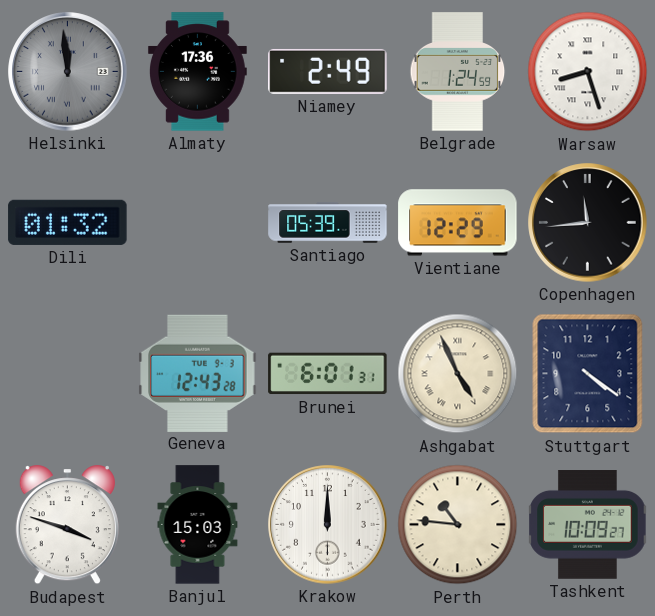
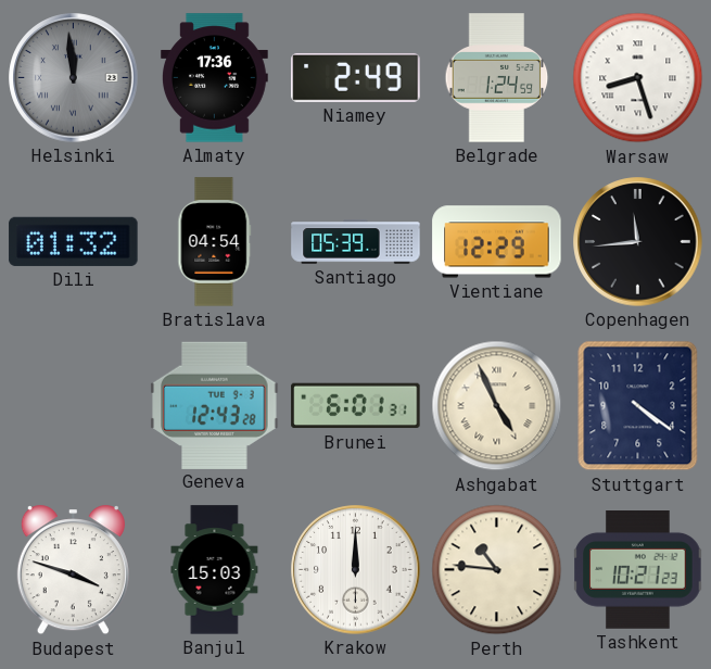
Bratislava: none -> 04:54
Tashkent: 10:09 -> 10:21
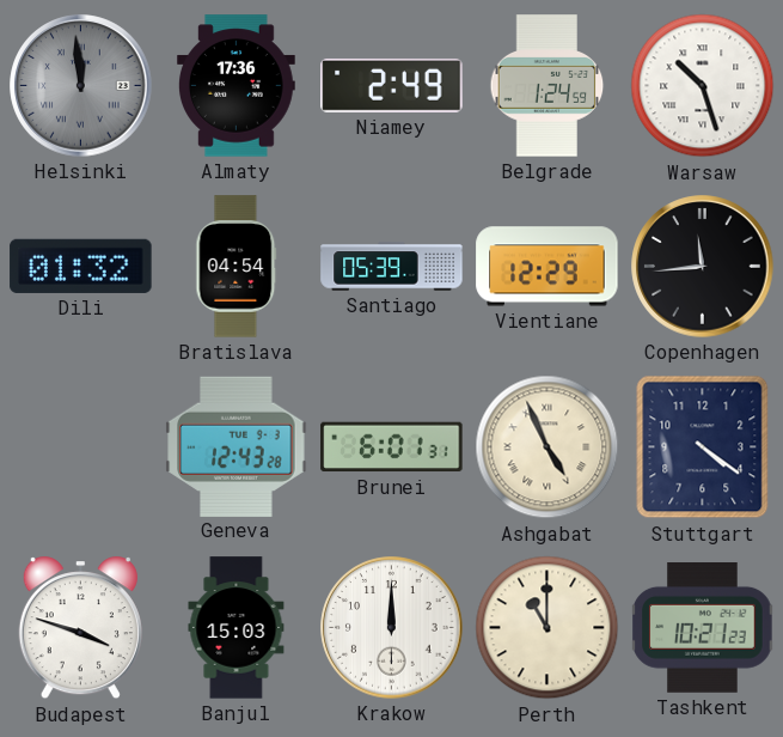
Warsaw: 8:27 -> 10:27
Perth: 10:46 -> 11:00
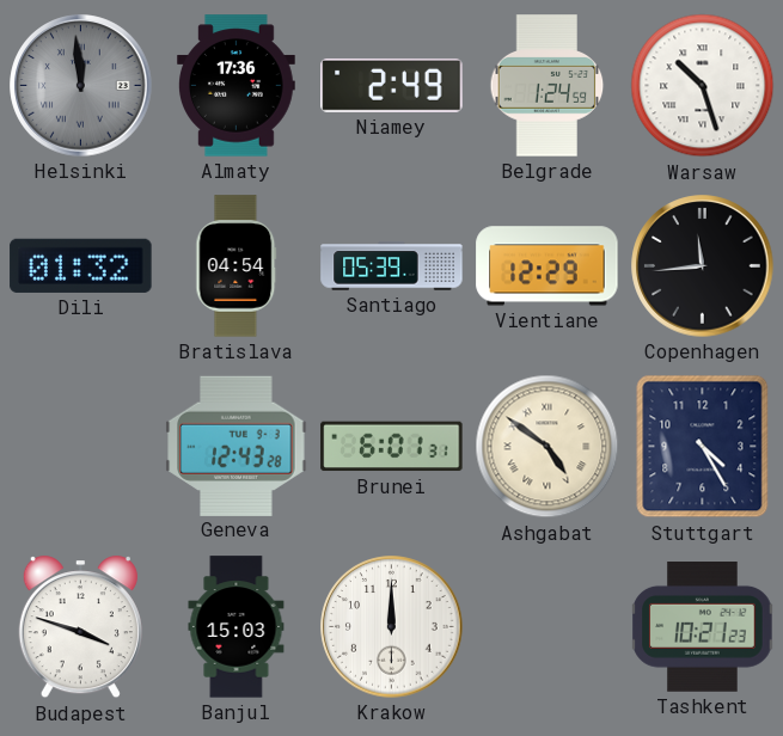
Ashgabat: 4:56 -> 4:51
Stuttgart: 4:21 -> 4:25
Perth: 11:00 -> none
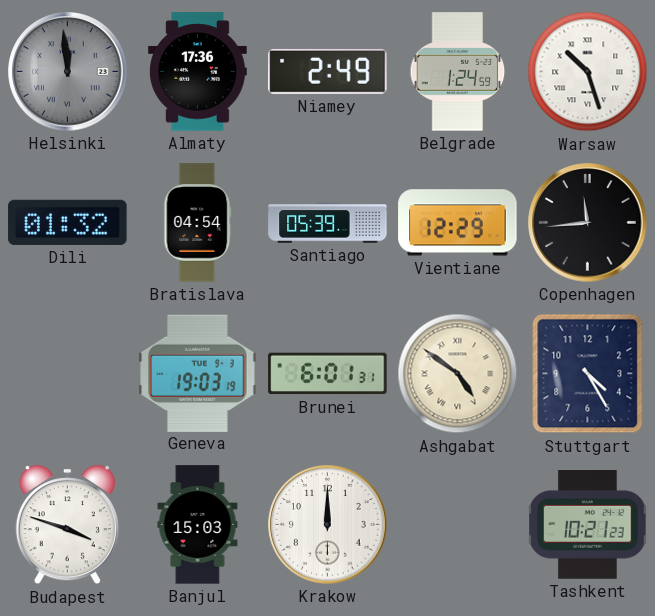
Geneva: 12:43 -> 19:03
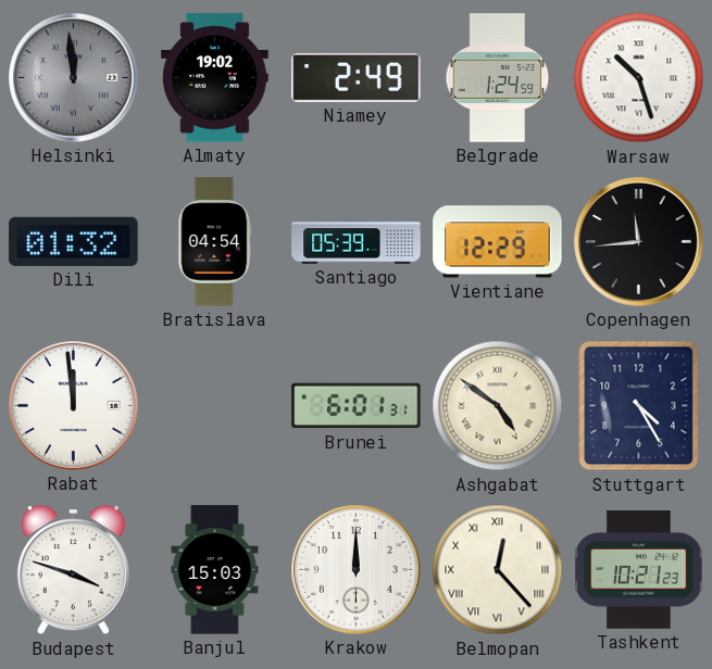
Almaty: 17:36 -> 19:02
Rabat: none -> 11:59
Geneva: 19:03 -> none
Belmopan: none -> 12:23
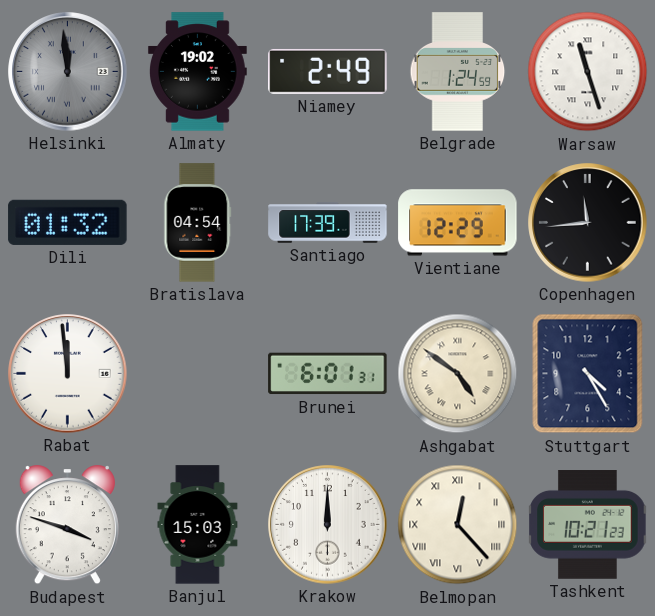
Warsaw: 10:27 -> 11:27
Santiago: 05:39 -> 17:39
